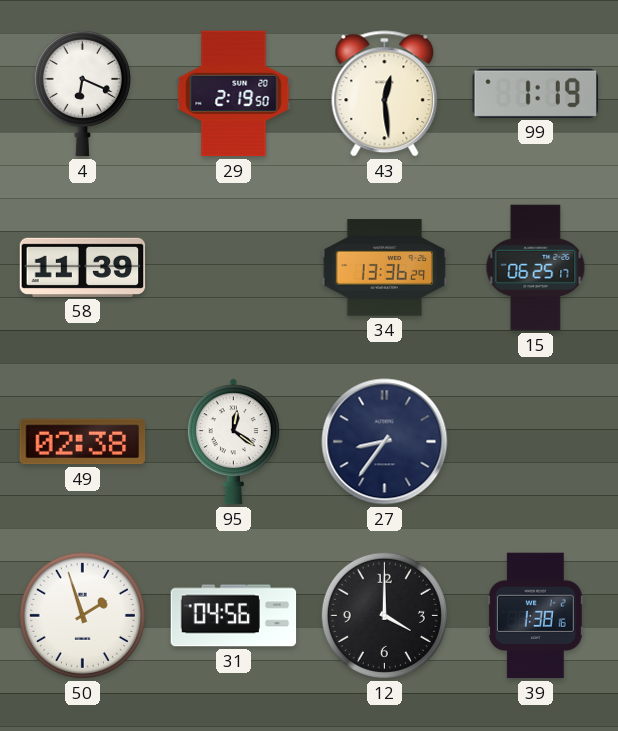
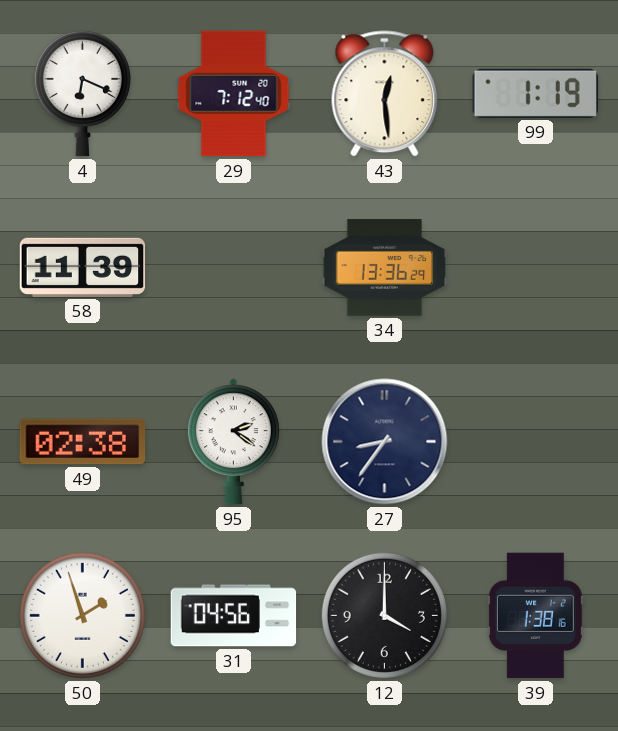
29: 2:19 -> 7:12
15: 06:25 -> none
95: 12:21 -> 2:21
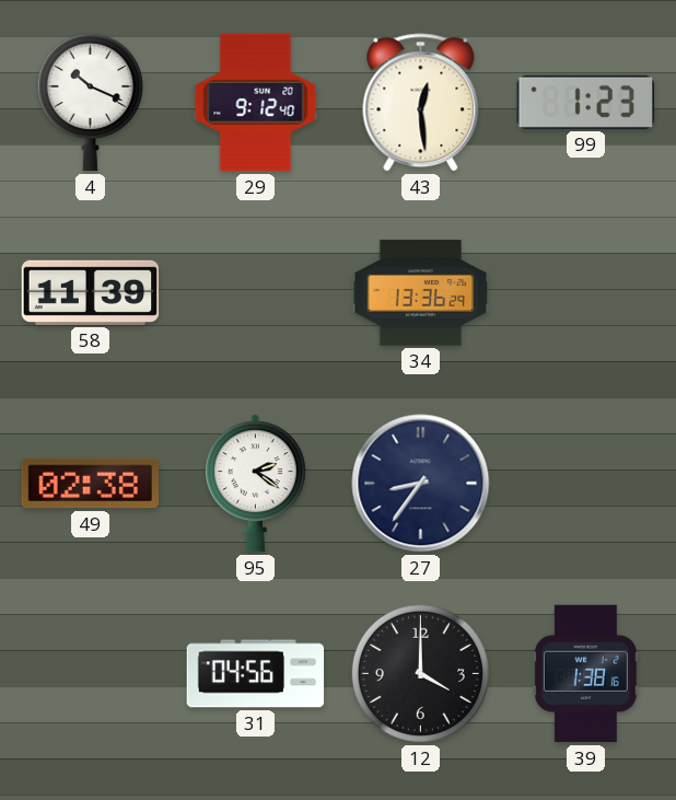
4: 6:19 -> 10:19
29: 7:12 -> 9:12
99: 1:19 -> 1:23
50: 1:57 -> none
